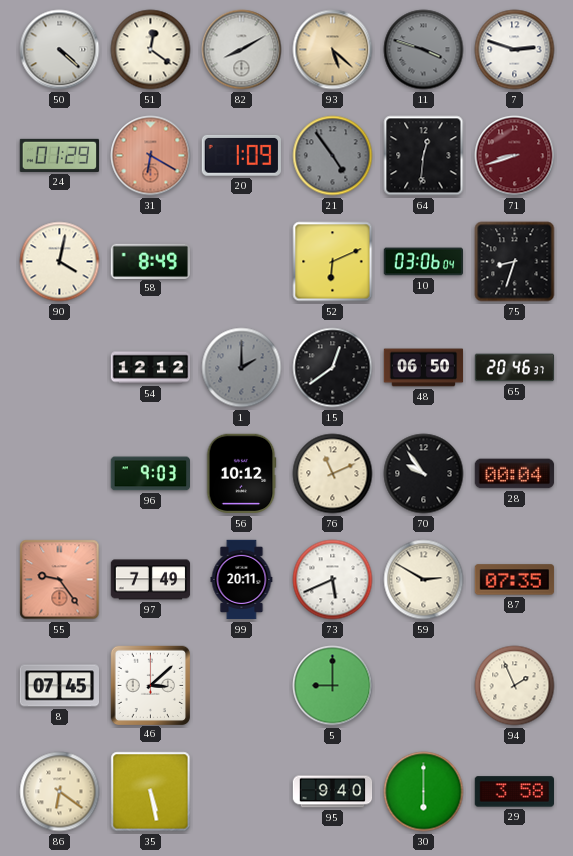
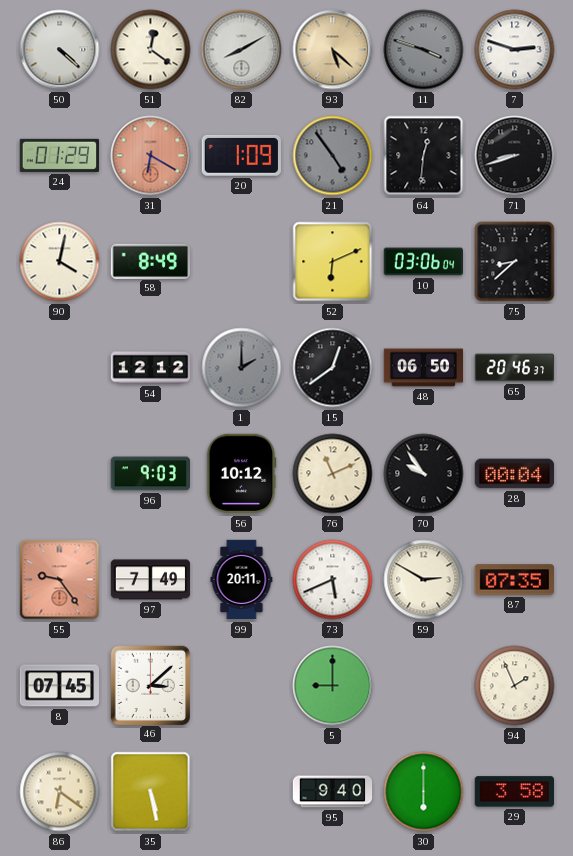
71 dial: burgundy -> black
75: 8:33 -> 8:38
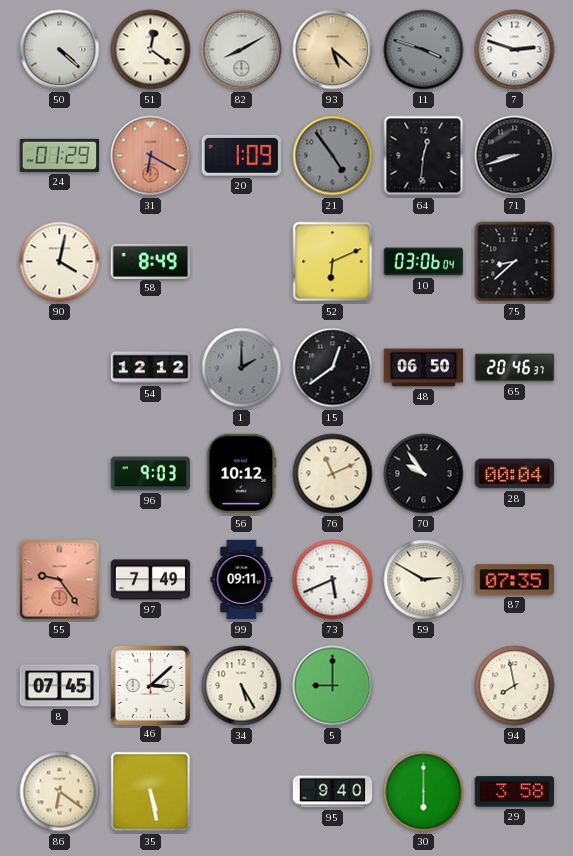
99: 20:11 -> 09:11
34: none -> 5:25
94: 1:56 -> 7:58
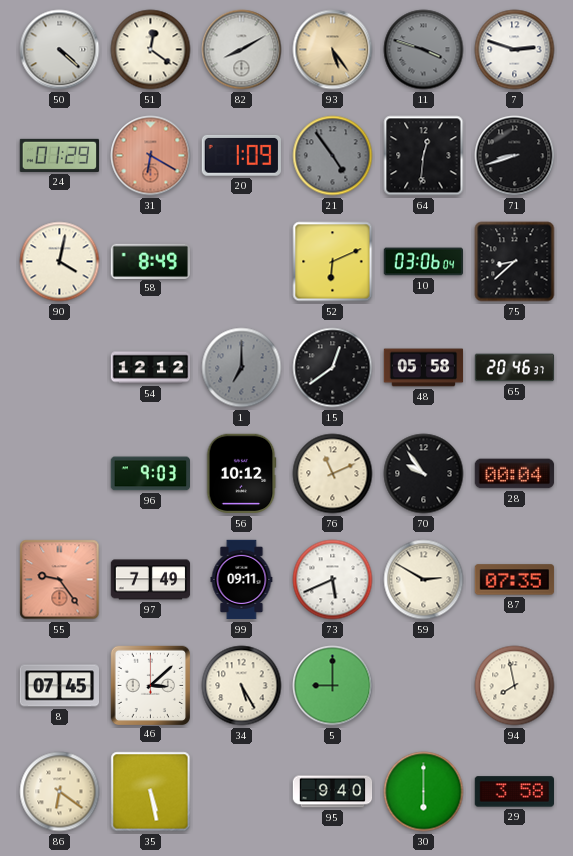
93: 5:22 -> 5:24
1: 2:00 -> 7:00
48: 06:50 -> 05:58
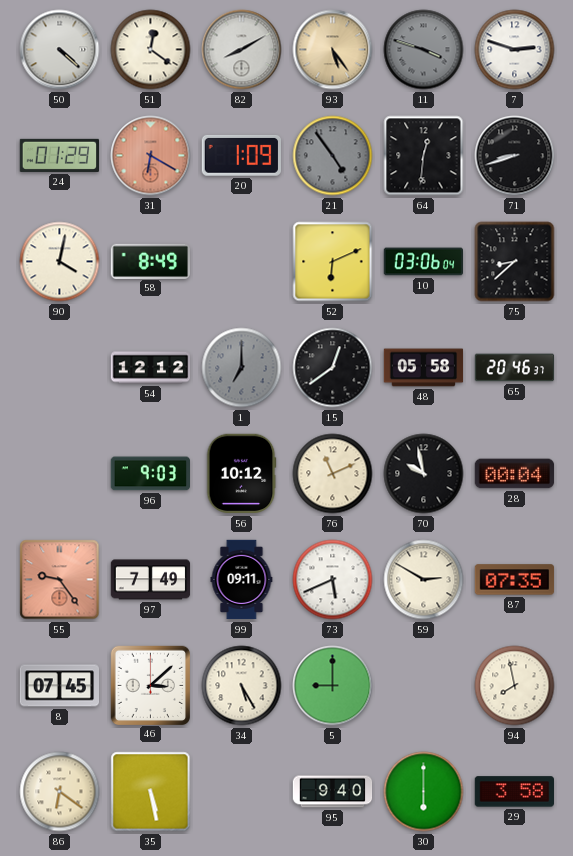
70: 9:54 -> 9:58
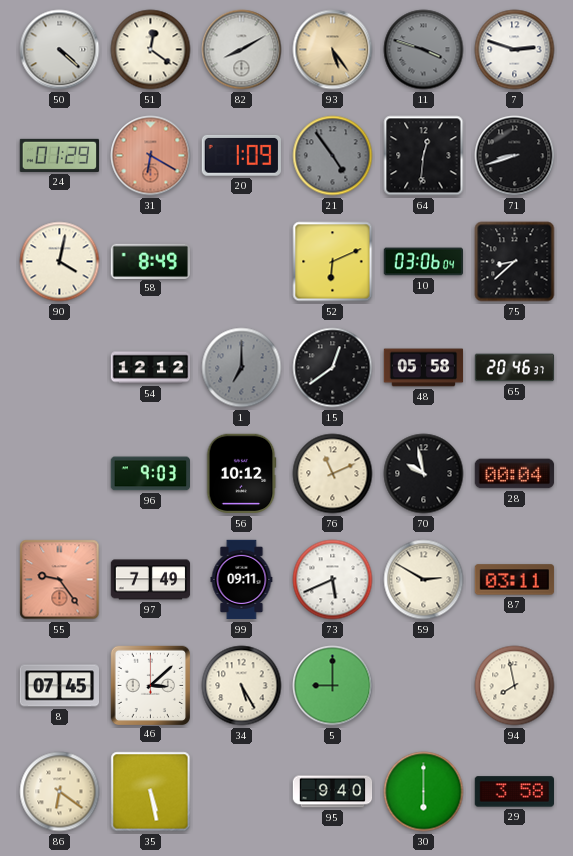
87: 07:35 -> 03:11
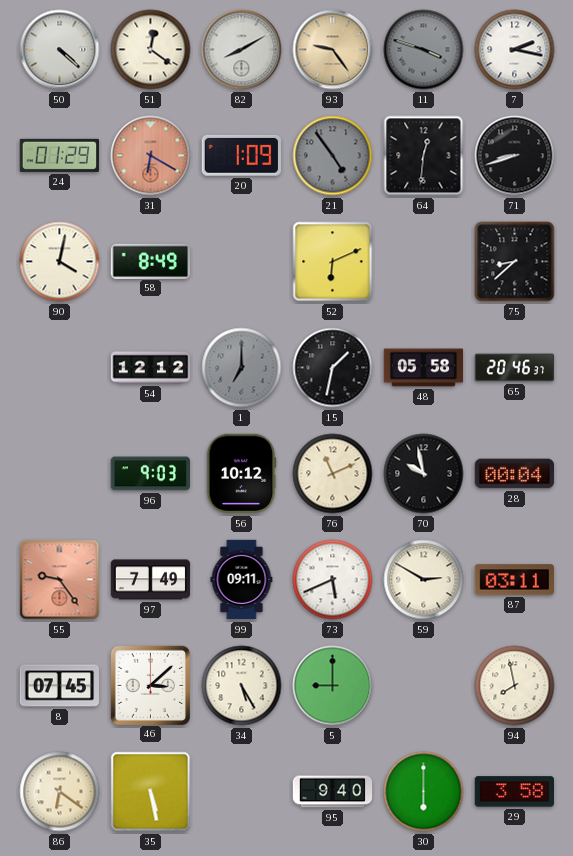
93: 5:24 -> 9:24
7: 2:48 -> 2:17
10: 03:06 -> none
15: 12:39 -> 1:32
